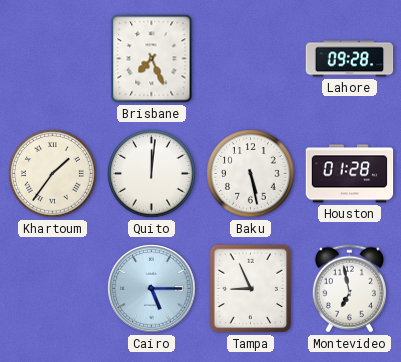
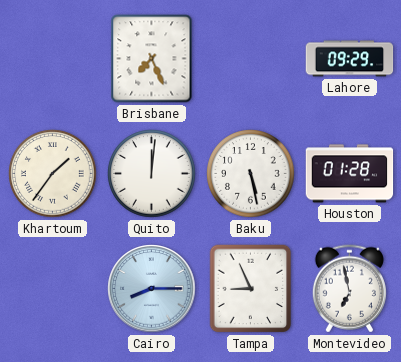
Lahore: 09:28 -> 09:29
Cairo: 5:15 -> 8:15
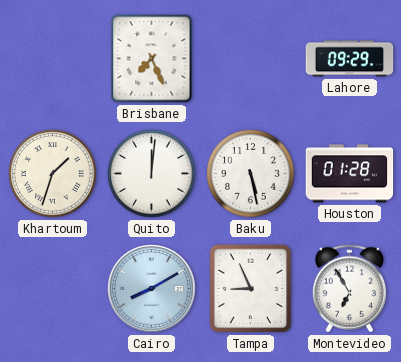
Khartoum: 1:36 -> 1:33
Cairo: 8:15 -> 8:10
Montevideo: 6:58 -> 6:55
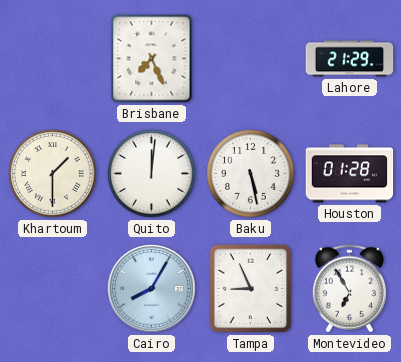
Lahore: 09:29 -> 21:29
Khartoum: 1:33 -> 1:30
Cairo: 8:10 -> 8:05
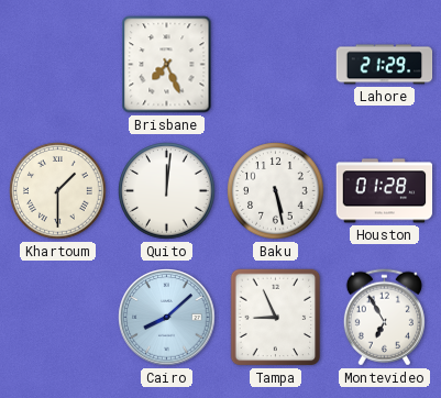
Cairo: 8:05 -> 8:08
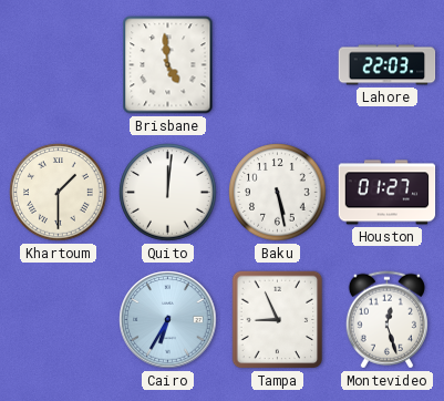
Brisbane: 7:26 -> 4:59
Lahore: 21:29 -> 22:03
Houston: 01:28 -> 01:27
Cairo: 8:08 -> 6:35
Montevideo: 6:55 -> 12:27
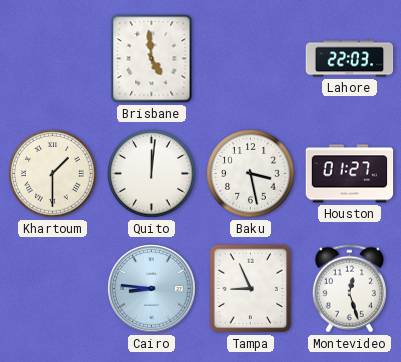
Baku: 5:28 -> 3:28
Cairo: 6:35 -> 8:46
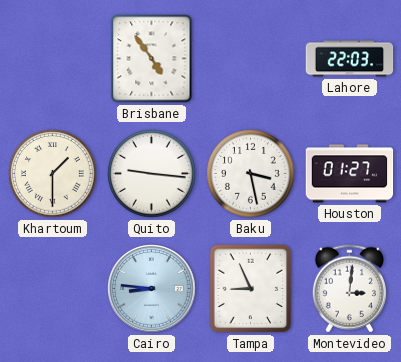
Brisbane: 4:59 -> 4:54
Quito: 12:01 -> 9:16
Montevideo: 12:27 -> 3:01
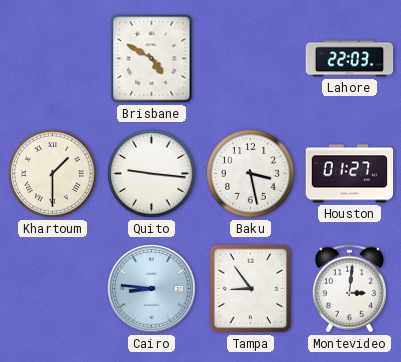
Brisbane: 4:54 -> 4:50
Tampa: 8:56 -> 8:54
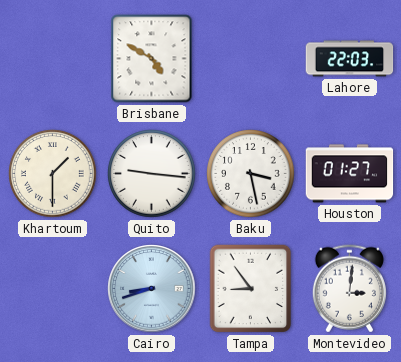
Cairo: 8:46 -> 8:42
